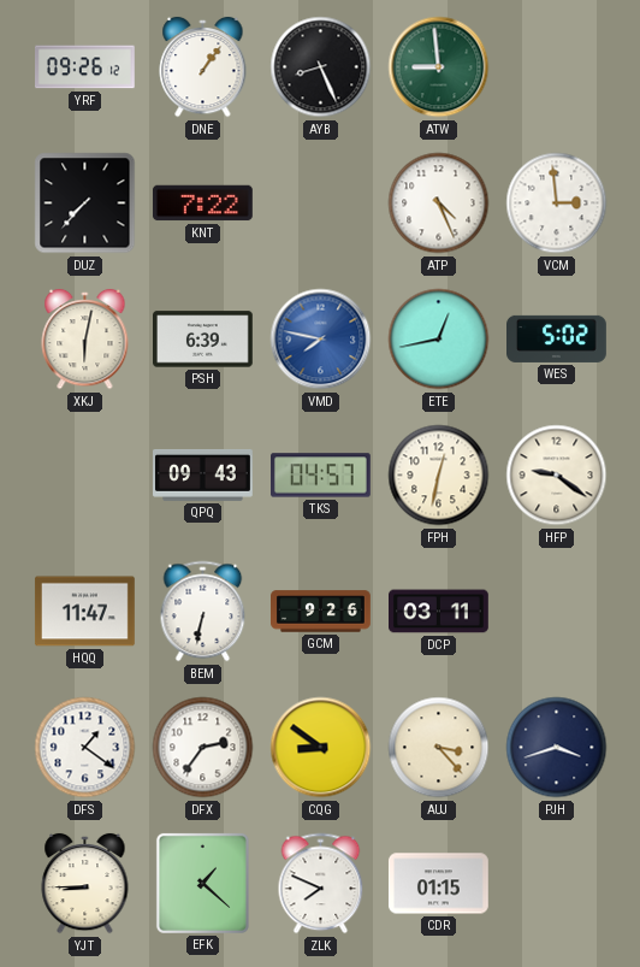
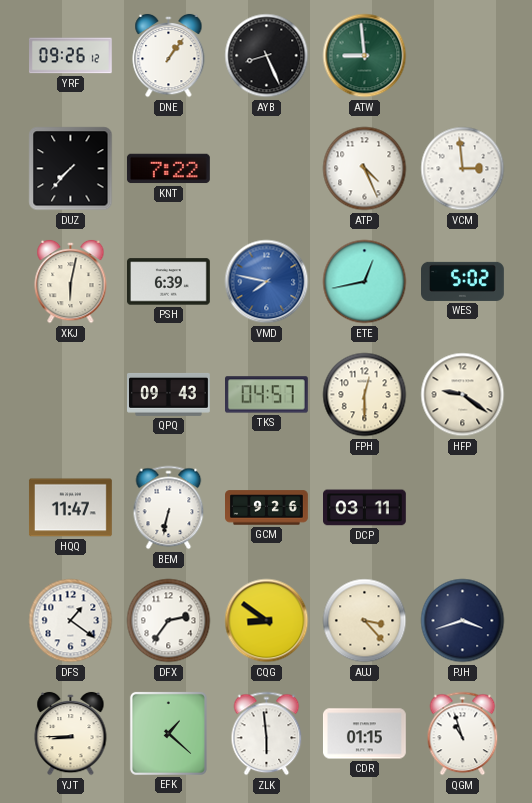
FPH: 12:32 -> 12:30
ZLK: 7:49 -> 5:59
QGM: none -> 10:57
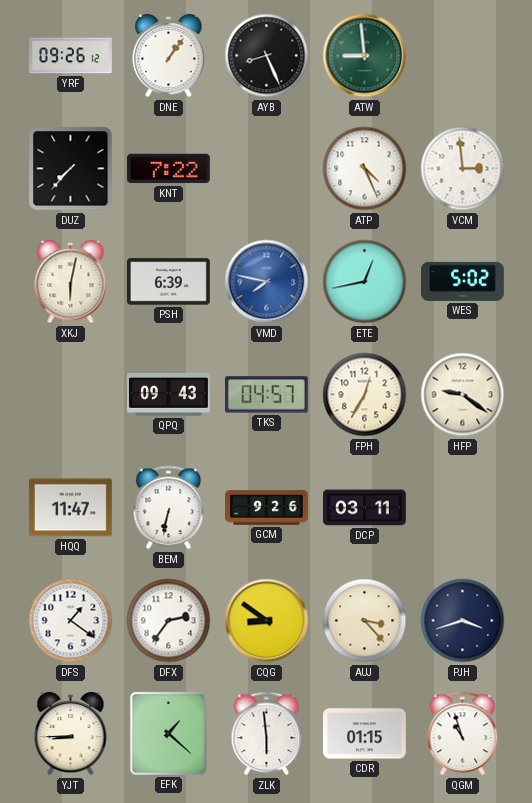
FPH: 12:30 -> 12:35
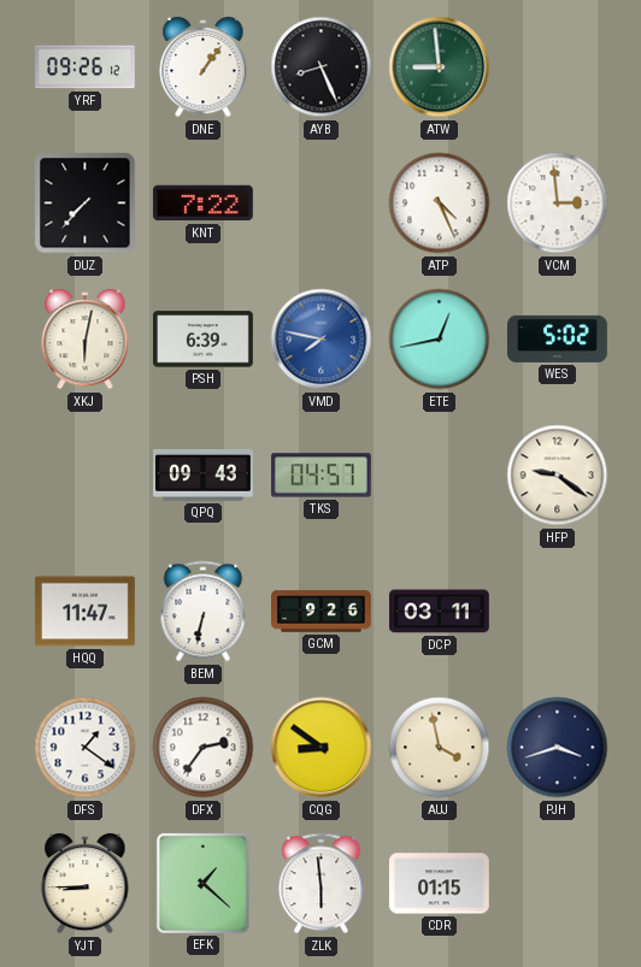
FPH: 12:35 -> none
AUJ: 3:23 -> 3:58
QGM: 10:57 -> none
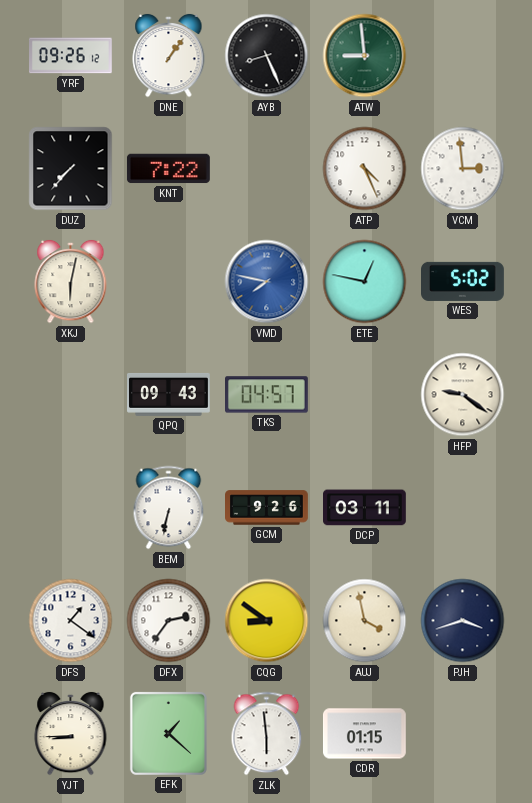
PSH: 6:39 -> none
ETE: 12:43 -> 12:47
HQQ: 11:47 -> none
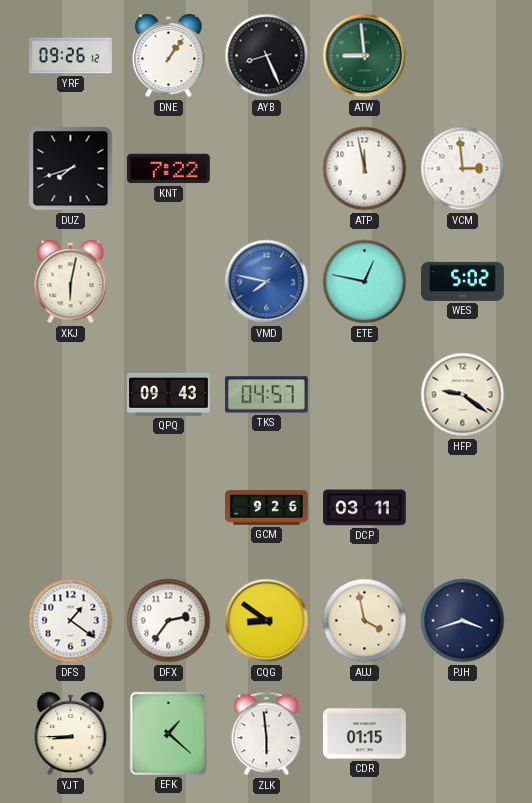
DUZ: 7:37 -> 7:42
ATP: 4:26 -> 11:58
BEM: 6:32 -> none
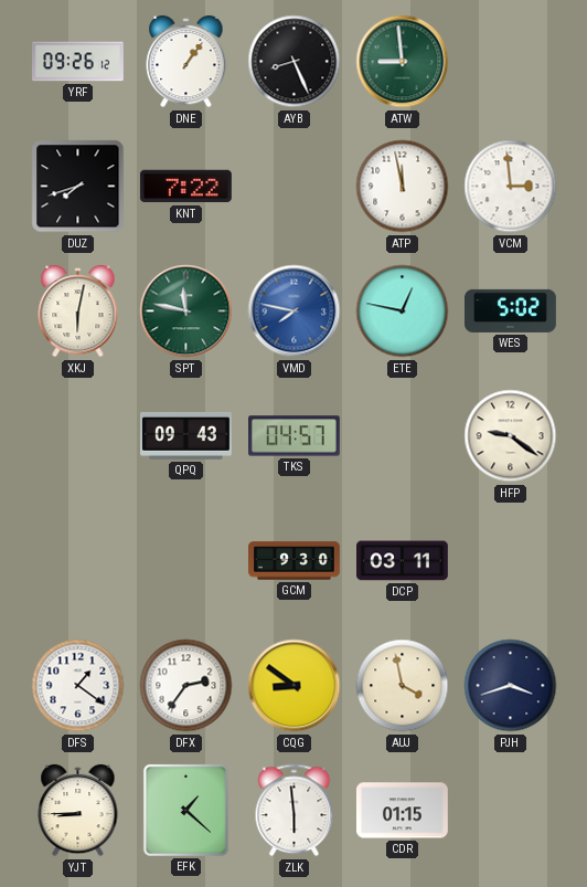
SPT: none -> 11:47
GCM: 9:26 -> 9:30
